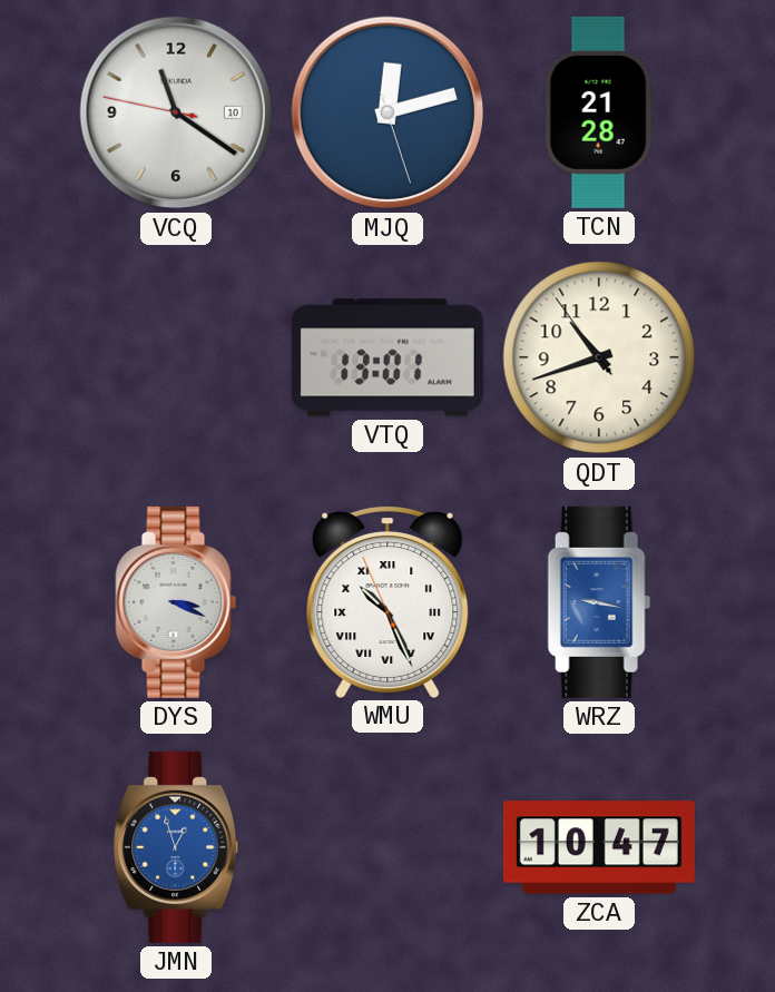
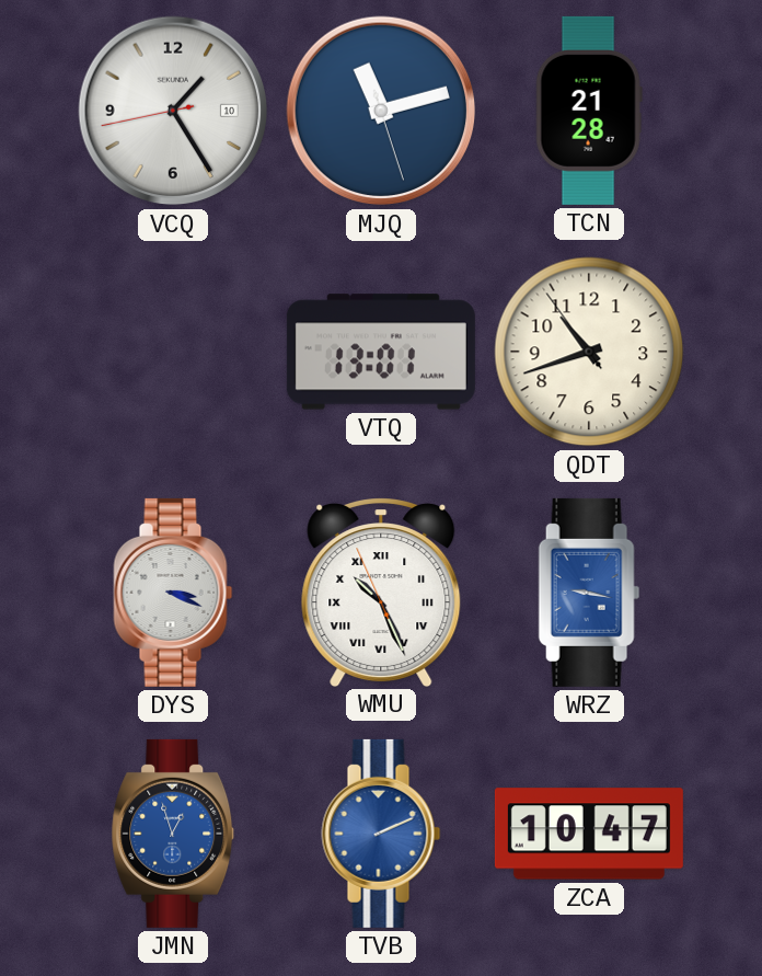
VCQ: 11:20 -> 1:24
MJQ: 12:12 -> 11:12
TVB: none -> 2:11
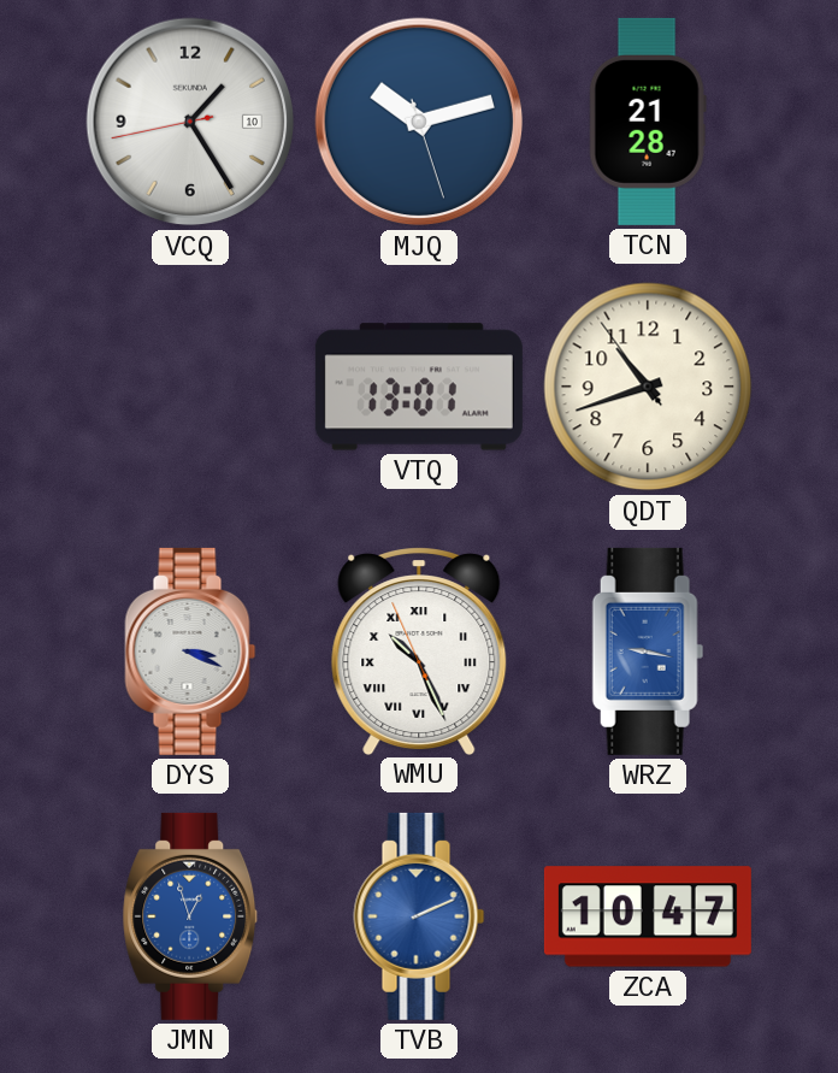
MJQ: 11:12 -> 10:12
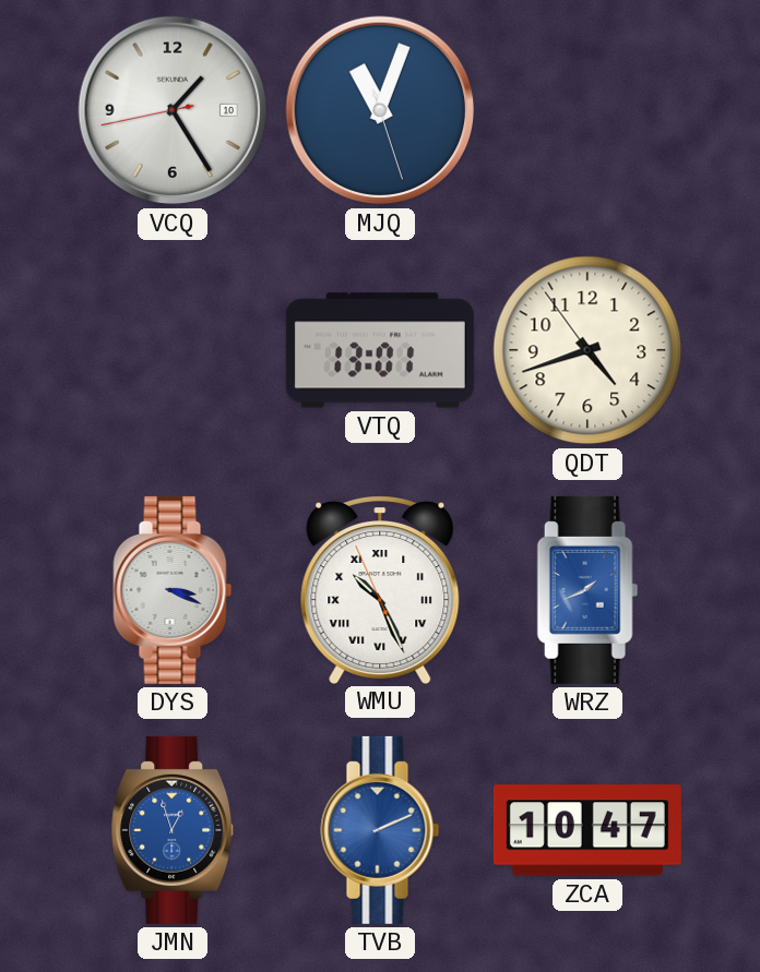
MJQ: 10:12 -> 11:03
TCN: 21:28 -> none
QDT: 10:41 -> 4:41
WRZ: 9:17 -> 1:41
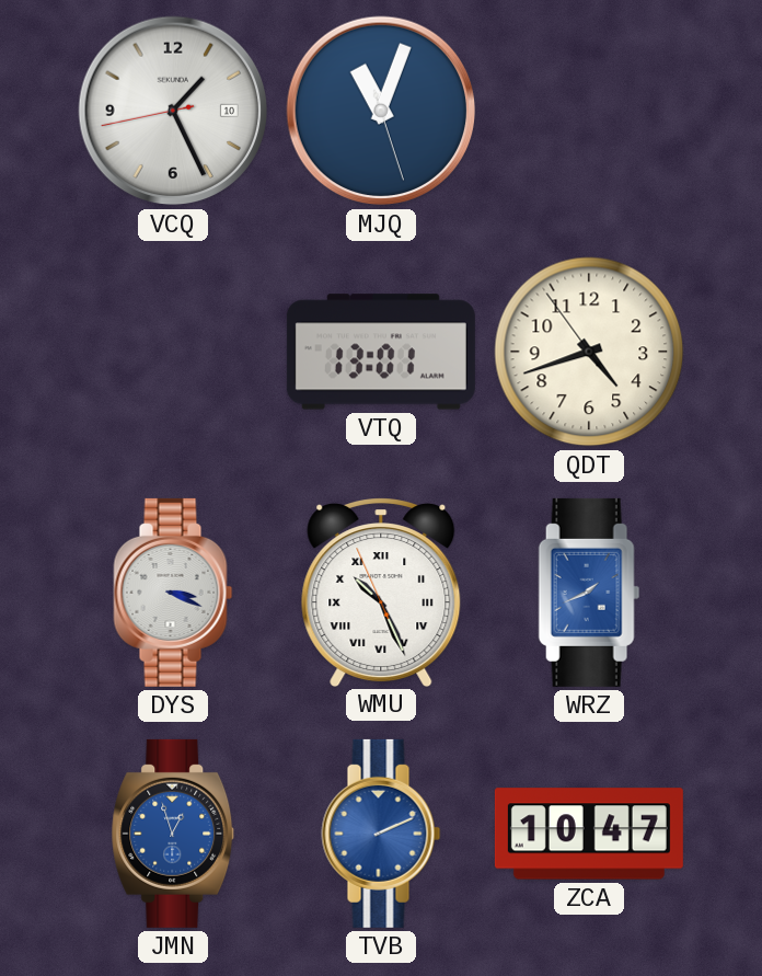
VCQ: 1:24 -> 1:25
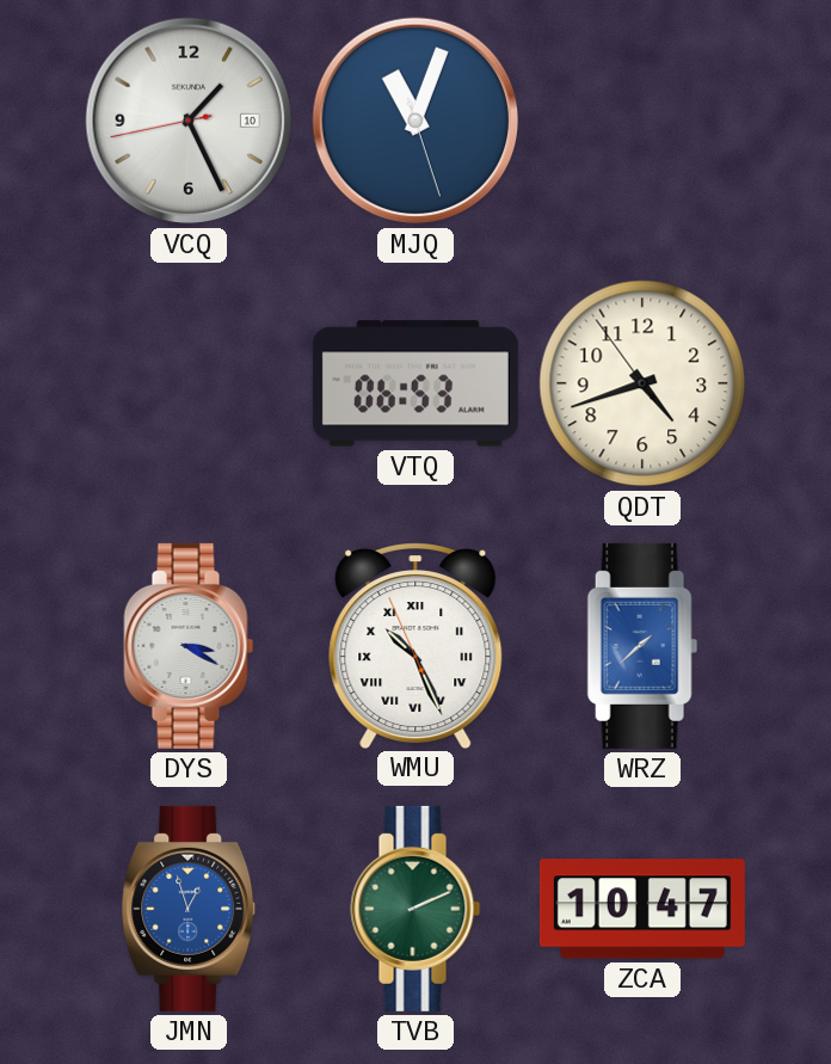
VTQ: 13:01 -> 06:53
DYS: 3:19 -> 3:20
WRZ: 1:41 -> 1:38
TVB dial: blue -> green
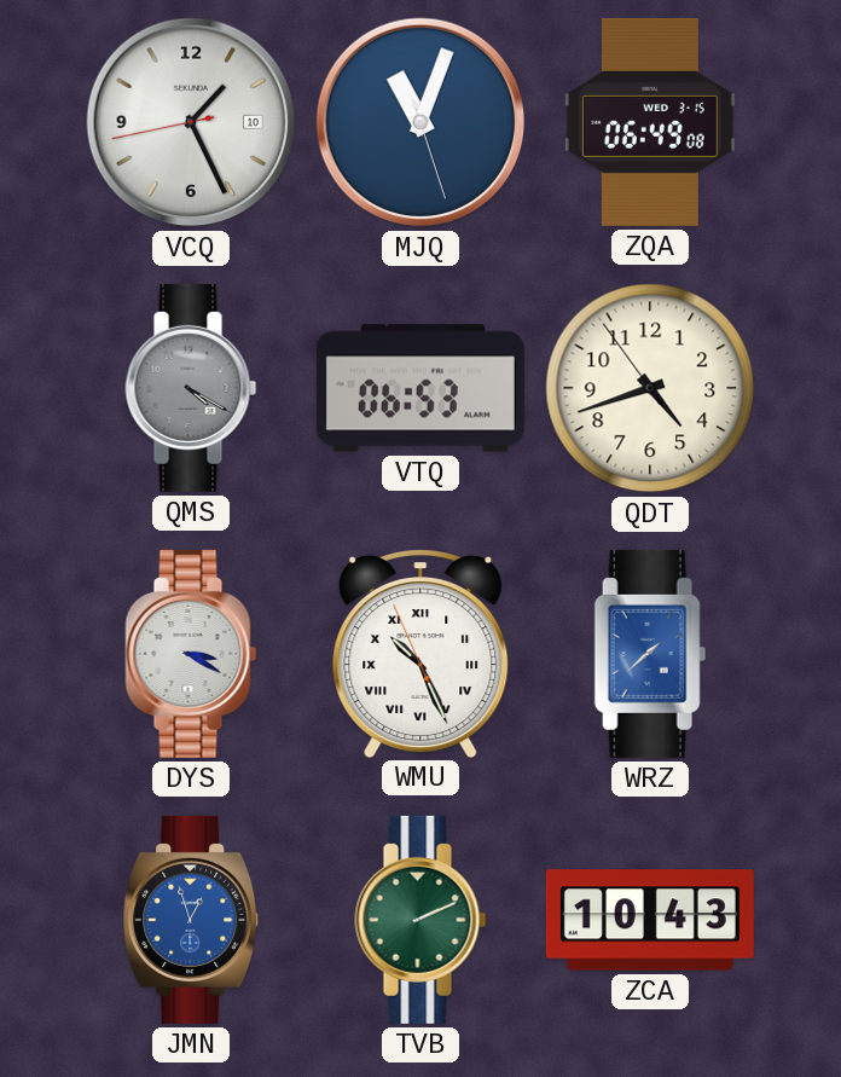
ZQA: none -> 06:49
QMS: none -> 4:20
ZCA: 10:47 -> 10:43
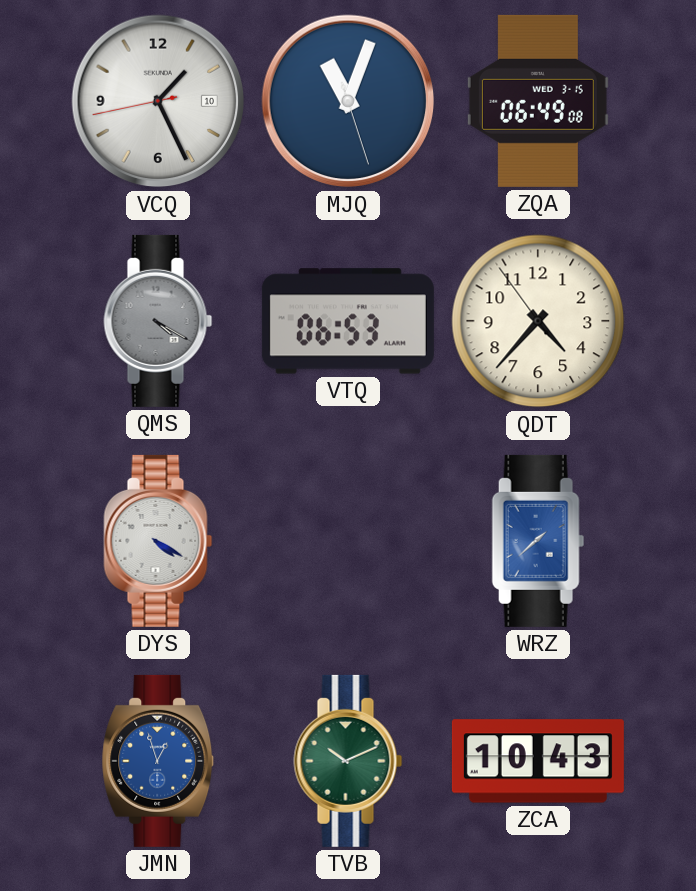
QDT: 4:41 -> 4:36
DYS: 3:20 -> 4:20
WMU: 10:25 -> none
TVB: 2:11 -> 10:11
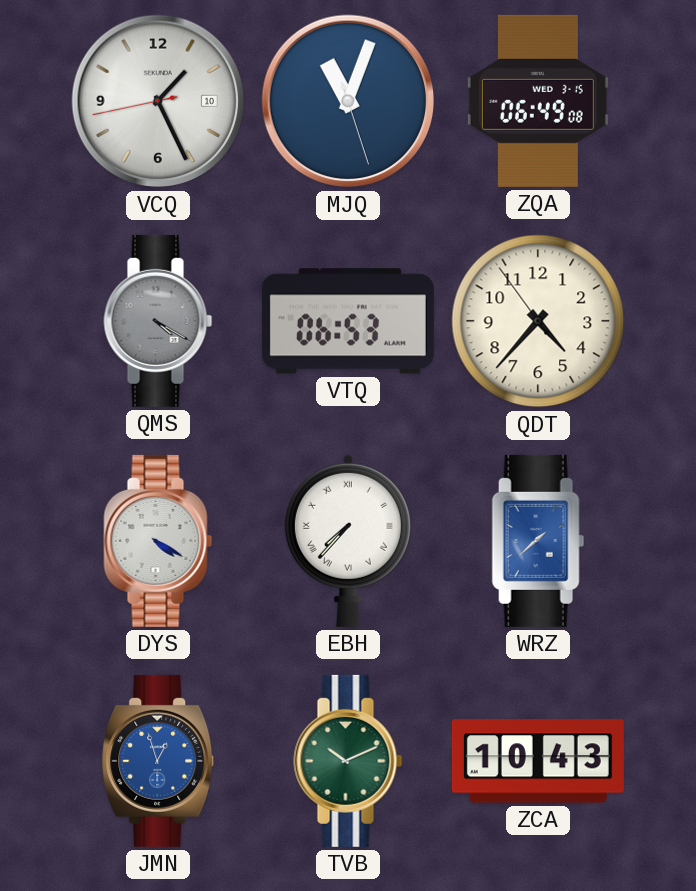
EBH: none -> 7:37
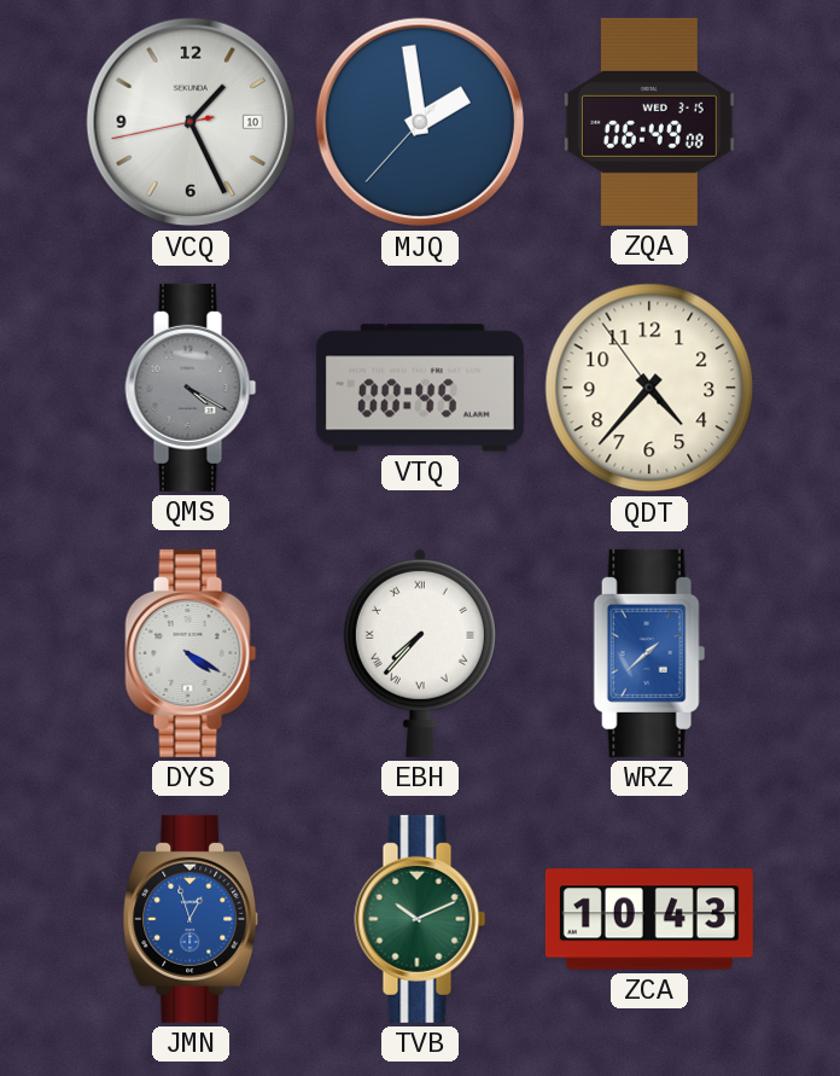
MJQ: 11:03 -> 1:58
VTQ: 06:53 -> 00:45
